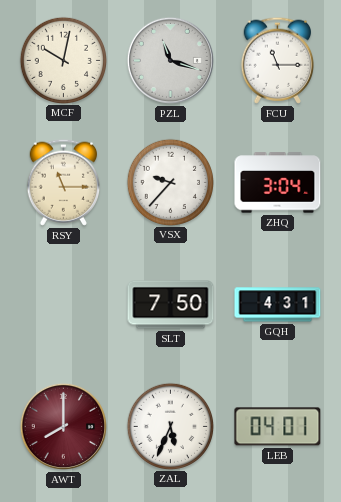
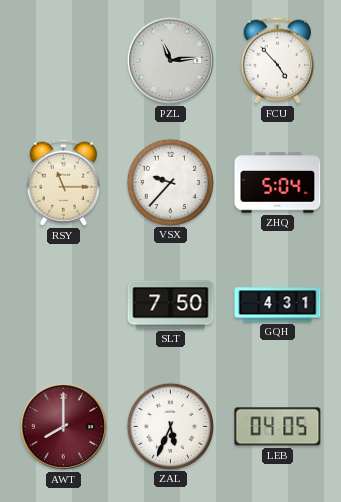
MCF: 10:02 -> none
PZL: 11:18 -> 11:14
FCU: 11:15 -> 4:53
ZHQ: 3:04 -> 5:04
LEB: 04:01 -> 04:05
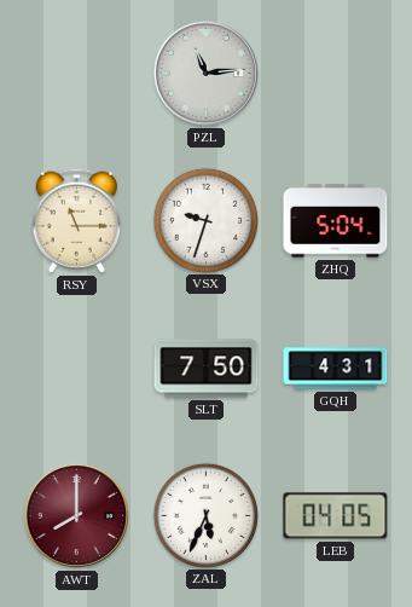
FCU: 4:53 -> none
VSX: 9:37 -> 9:33
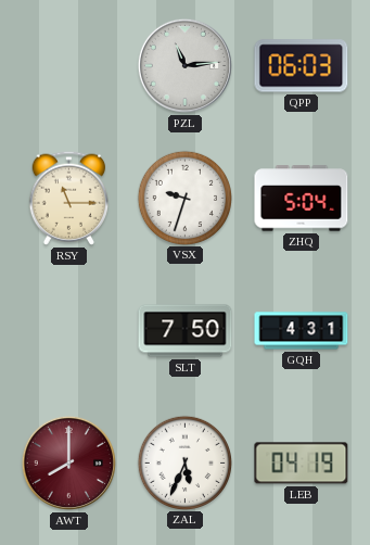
QPP: none -> 06:03
LEB: 04:05 -> 04:19
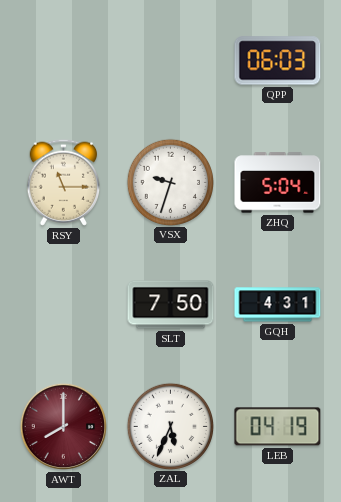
PZL: 11:14 -> none
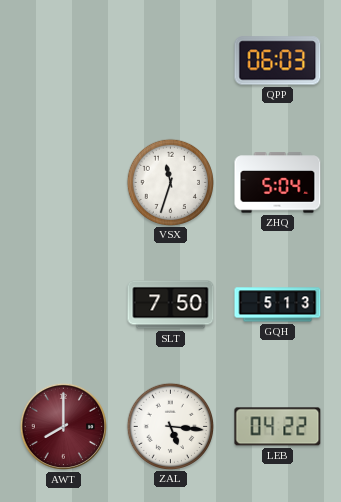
RSY: 11:15 -> none
VSX: 9:33 -> 11:33
GQH: 4:31 -> 5:13
ZAL: 5:34 -> 5:16
LEB: 04:19 -> 04:22
